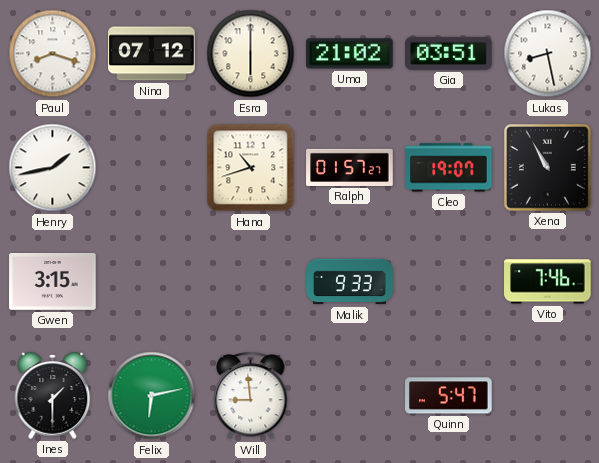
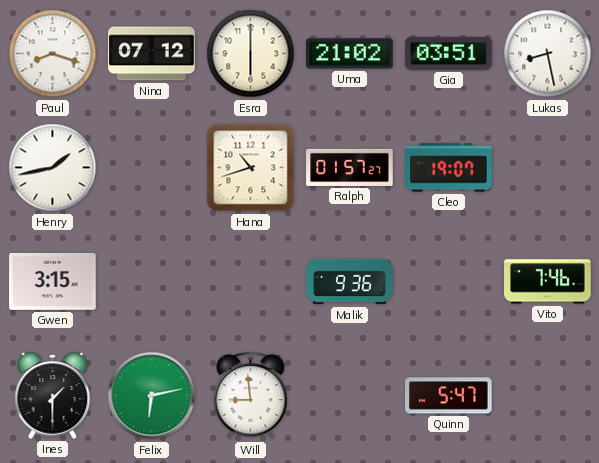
Xena: 10:55 -> none
Malik: 9:33 -> 9:36
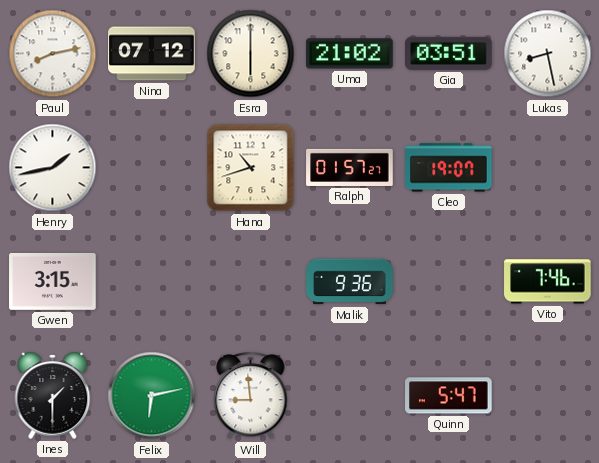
Paul: 8:18 -> 8:13
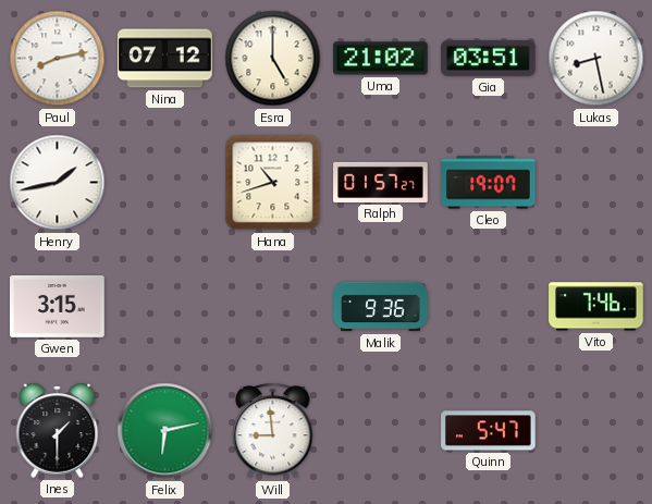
Esra: 6:00 -> 5:00
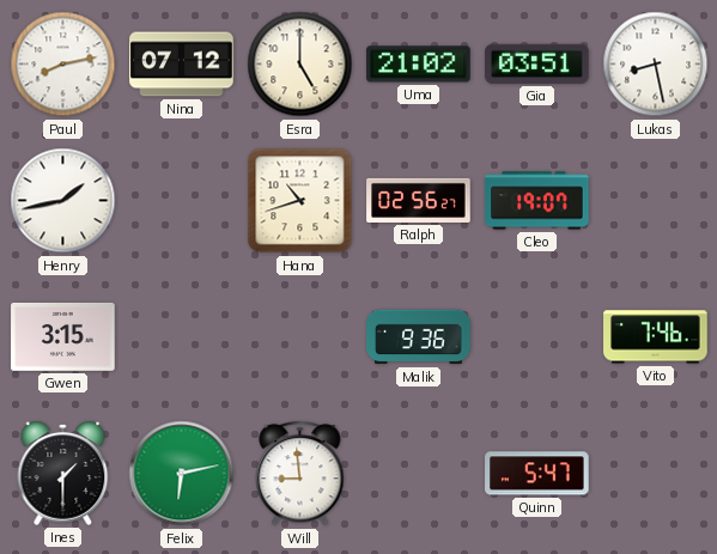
Ralph: 01:57 -> 02:56
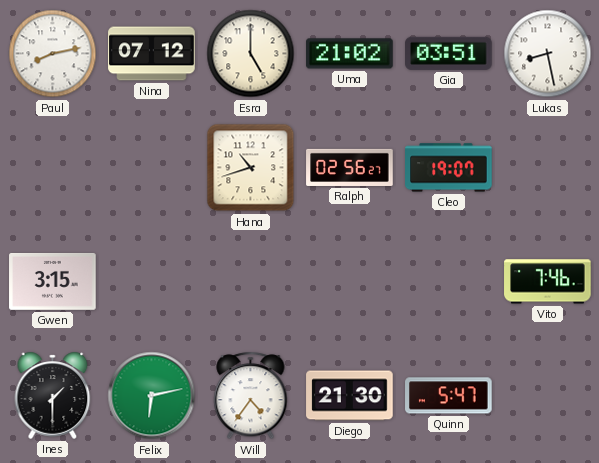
Henry: 1:43 -> none
Malik: 9:36 -> none
Will: 8:59 -> 4:36
Diego: none -> 21:30
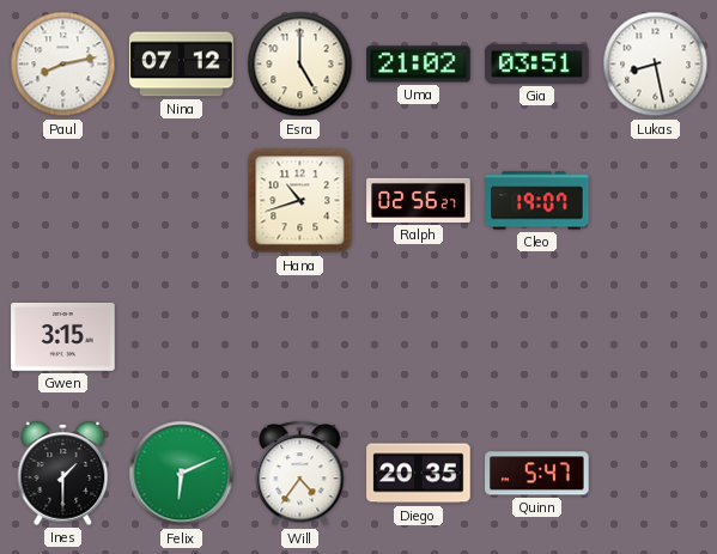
Vito: 7:46 -> none
Felix: 6:13 -> 6:11
Diego: 21:30 -> 20:35
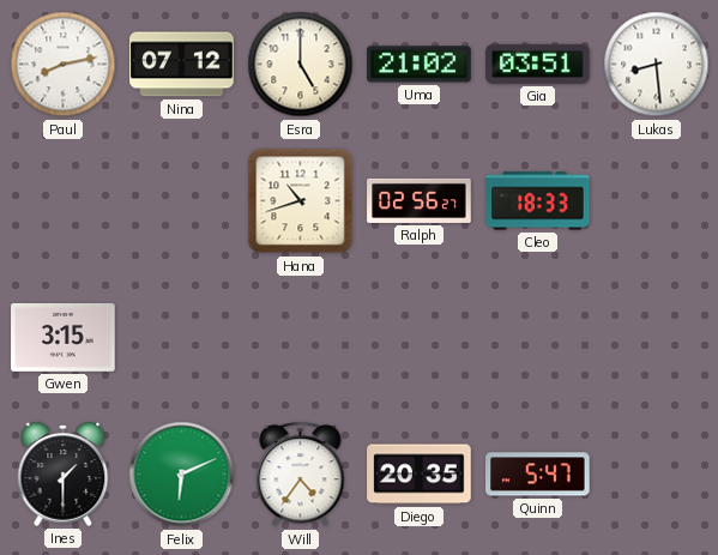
Lukas: 8:28 -> 8:29
Cleo: 19:07 -> 18:33
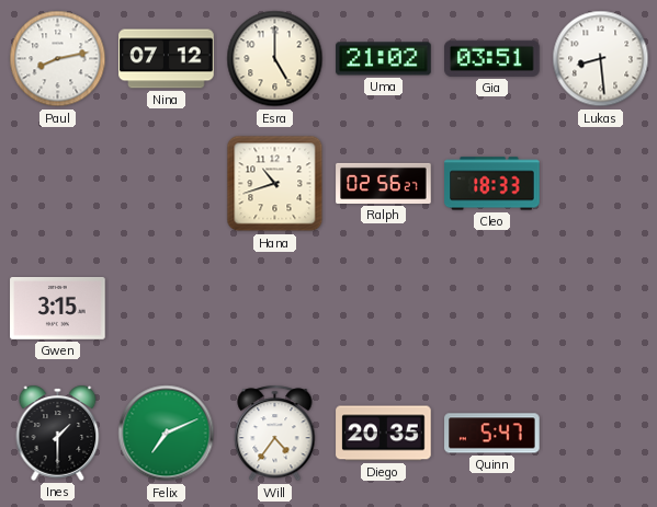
Felix: 6:11 -> 7:11
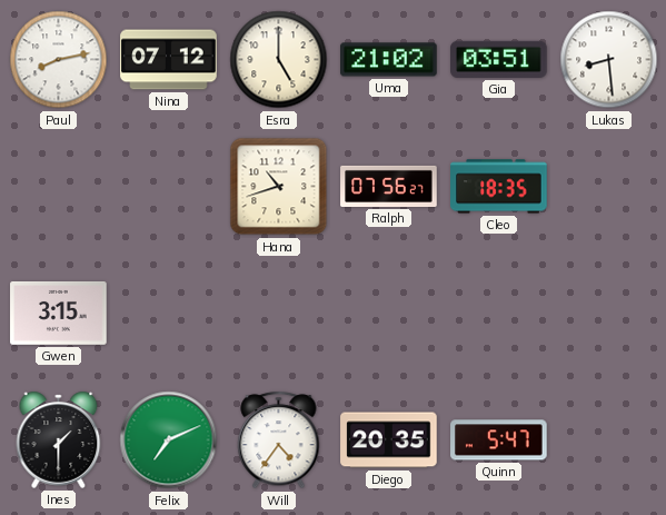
Ralph: 02:56 -> 07:56
Cleo: 18:33 -> 18:35
